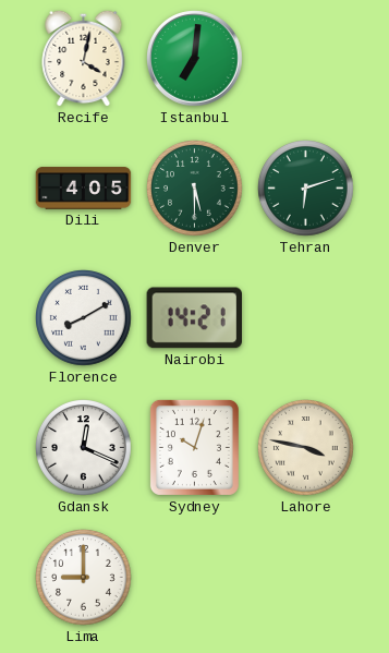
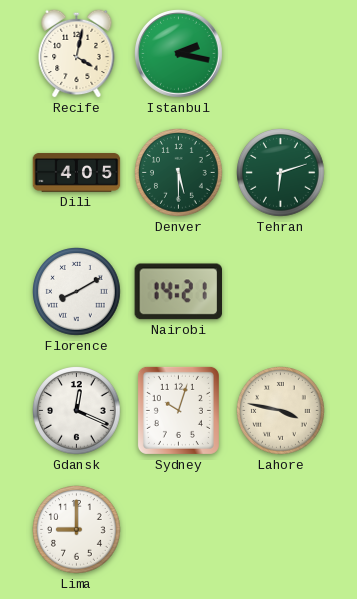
Istanbul: 7:01 -> 2:17
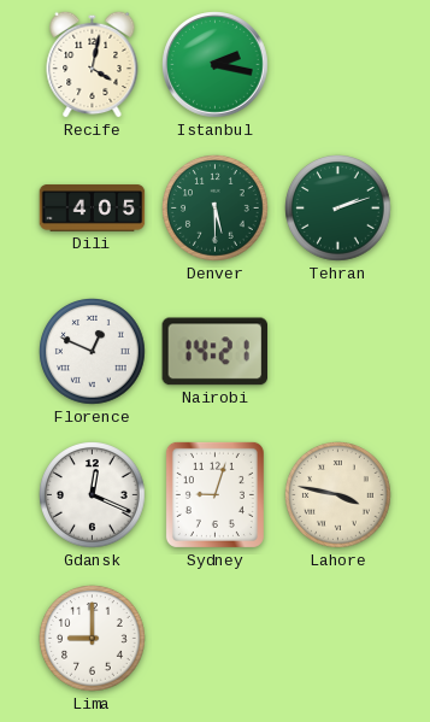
Tehran: 6:12 -> 2:12
Florence: 8:10 -> 12:49
Sydney: 10:03 -> 9:03
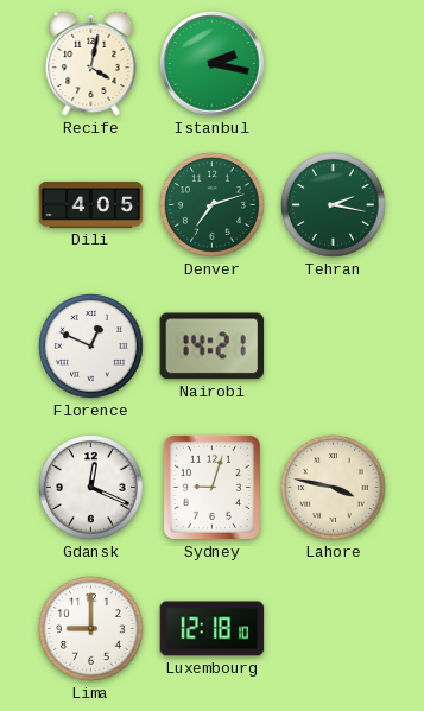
Denver: 5:30 -> 7:12
Tehran: 2:12 -> 2:17
Luxembourg: none -> 12:18
